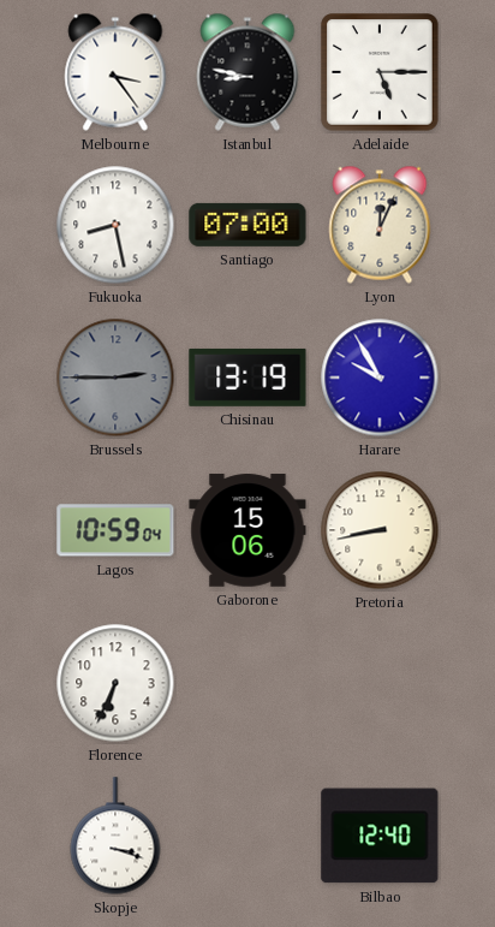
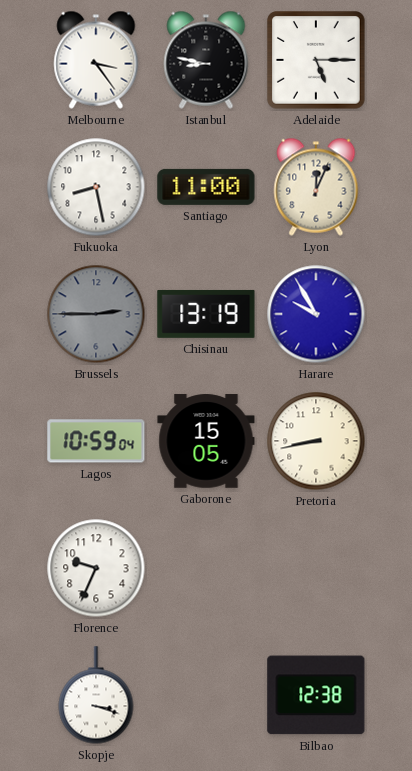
Santiago: 07:00 -> 11:00
Gaborone: 15:06 -> 15:05
Florence: 6:34 -> 9:34
Bilbao: 12:40 -> 12:38
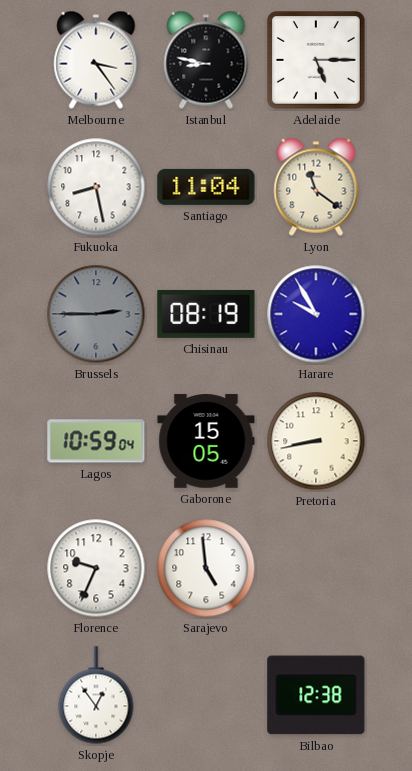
Santiago: 11:00 -> 11:04
Lyon: 12:04 -> 11:21
Chisinau: 13:19 -> 08:19
Sarajevo: none -> 4:59
Skopje: 3:18 -> 12:54
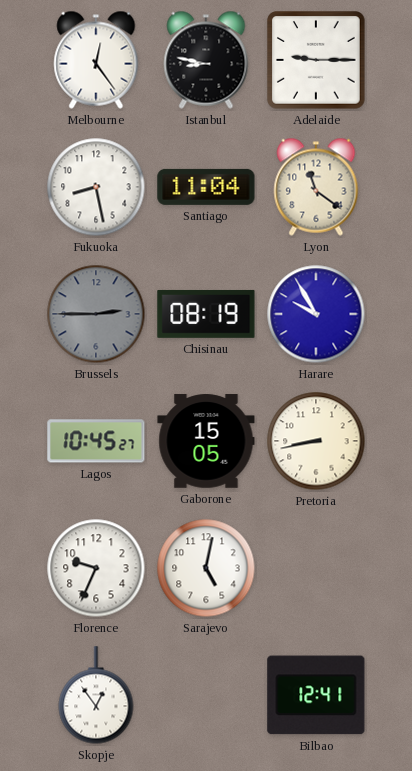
Melbourne: 3:24 -> 12:24
Adelaide: 5:15 -> 9:15
Lagos: 10:59 -> 10:45
Sarajevo: 4:59 -> 5:02
Bilbao: 12:38 -> 12:41
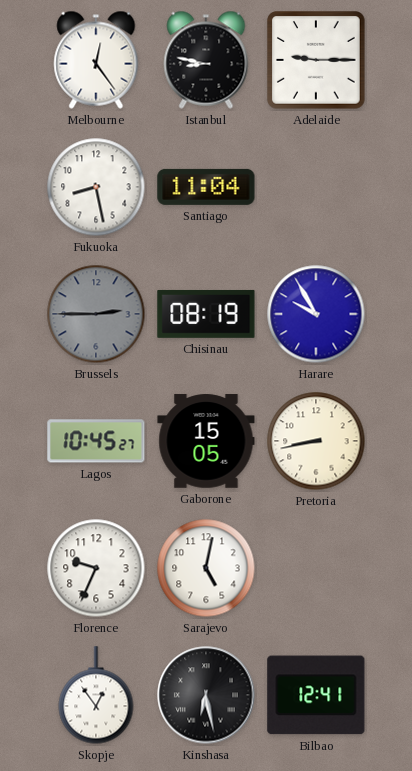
Lyon: 11:21 -> none
Kinshasa: none -> 6:28
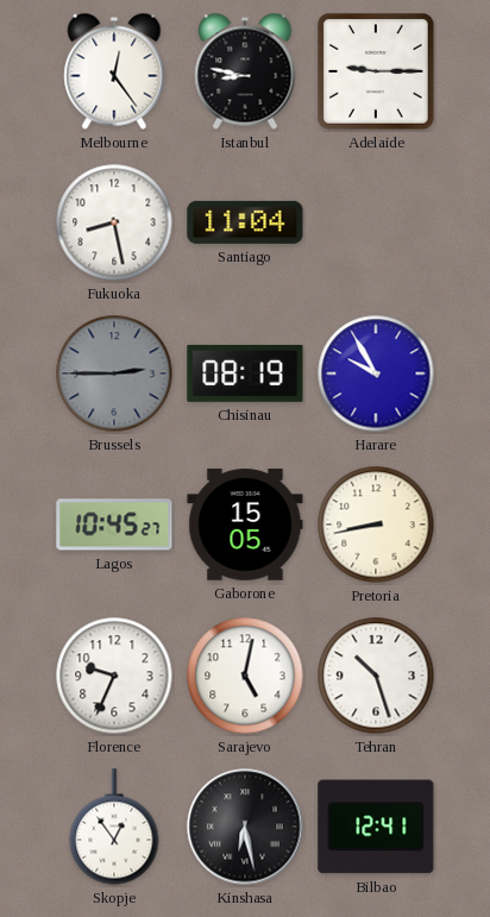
Tehran: none -> 10:27
